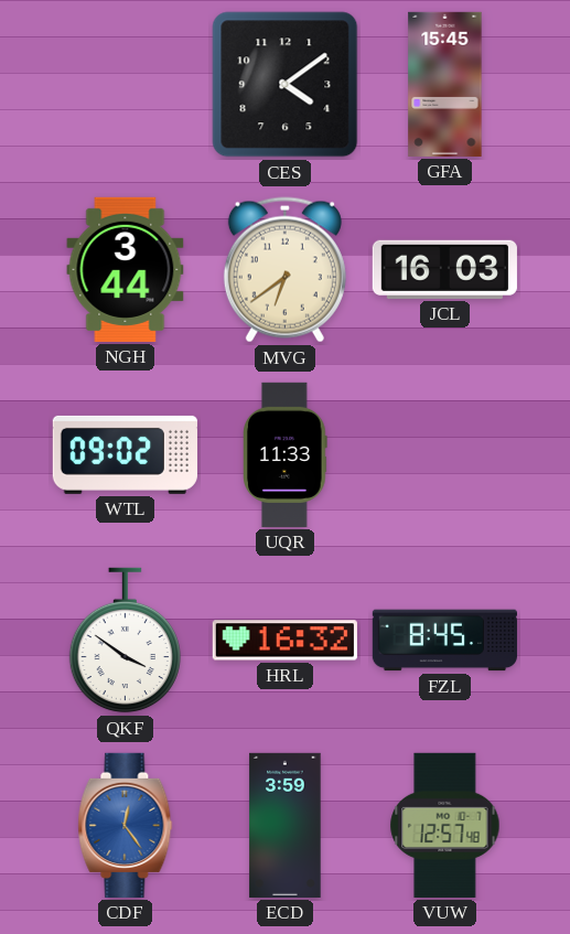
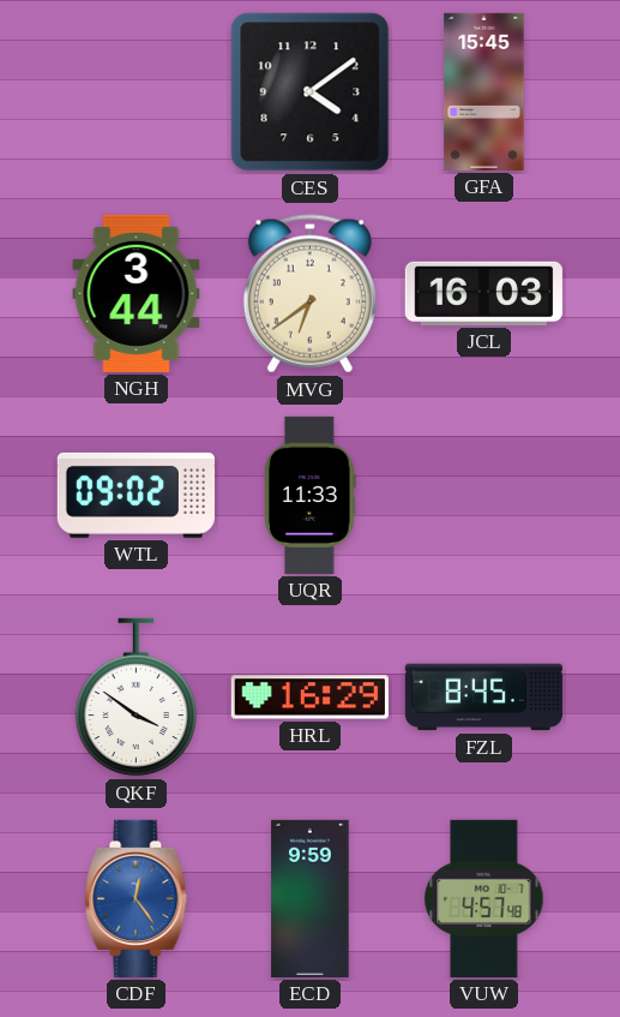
HRL: 16:32 -> 16:29
ECD: 3:59 -> 9:59
VUW: 12:57 -> 4:57
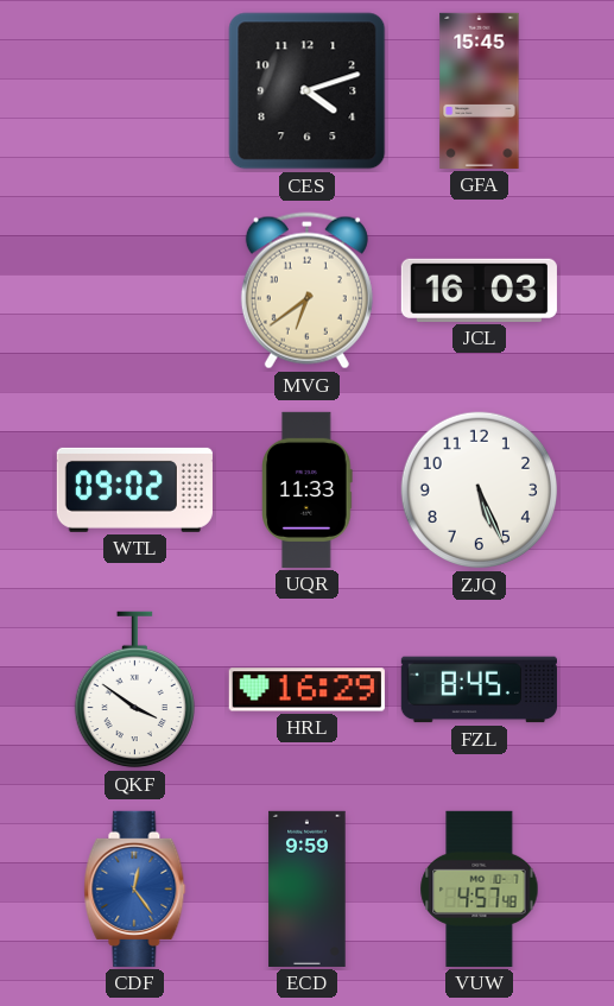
CES: 4:09 -> 4:12
NGH: 3:44 -> none
ZJQ: none -> 5:26
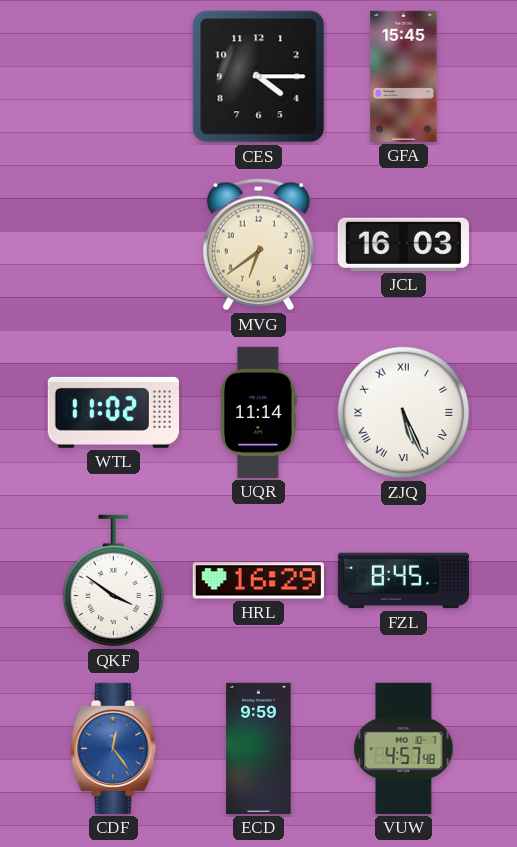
CES: 4:12 -> 4:15
WTL: 09:02 -> 11:02
UQR: 11:33 -> 11:14
ZJQ numerals: Arabic -> Roman
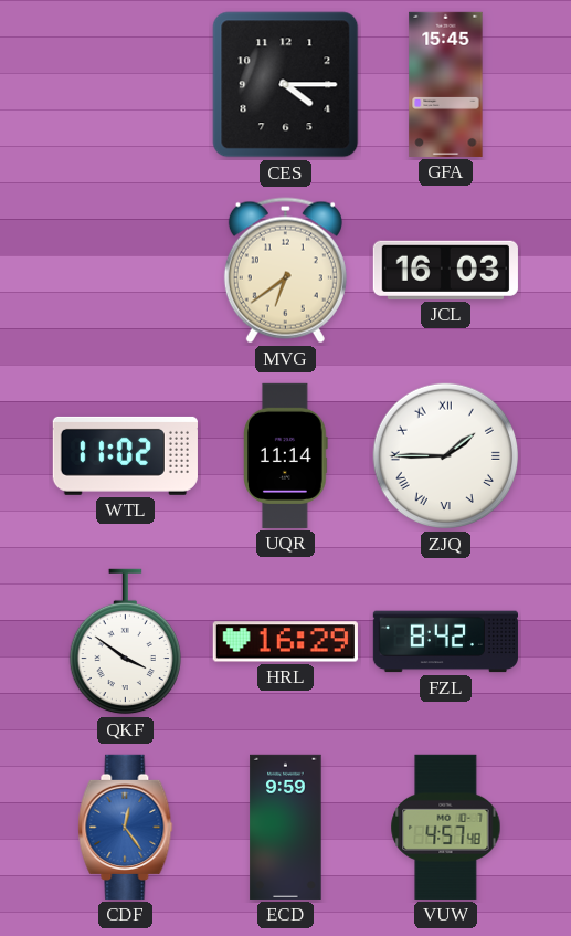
ZJQ: 5:26 -> 1:45
FZL: 8:45 -> 8:42
